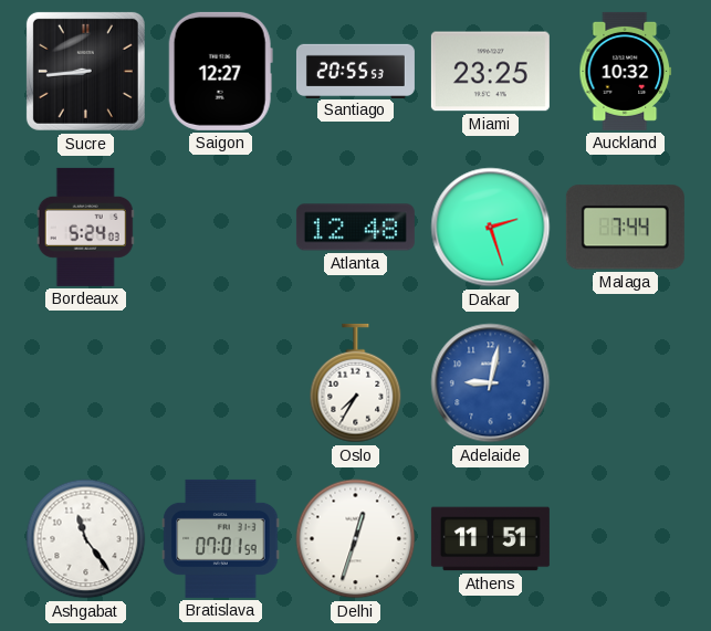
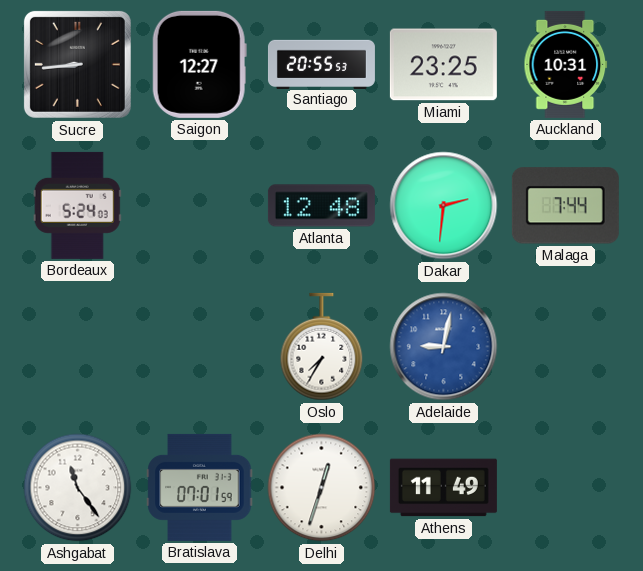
Auckland: 10:32 -> 10:31
Dakar: 2:27 -> 2:31
Athens: 11:51 -> 11:49
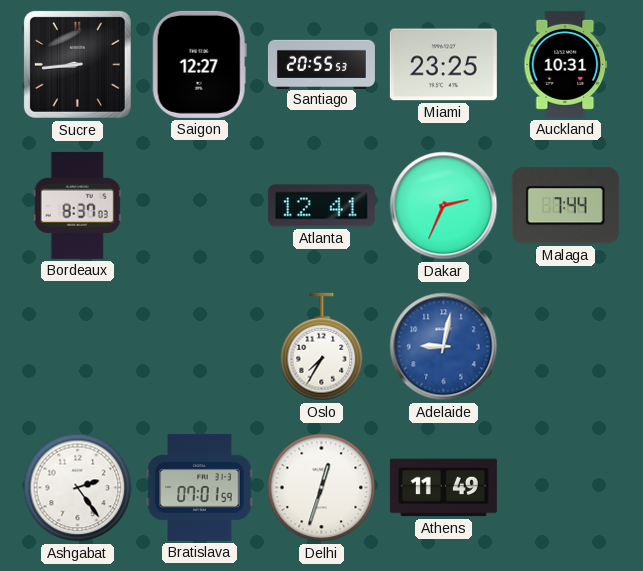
Bordeaux: 5:24 -> 8:37
Atlanta: 12:48 -> 12:41
Dakar: 2:31 -> 2:34
Ashgabat: 11:24 -> 2:24
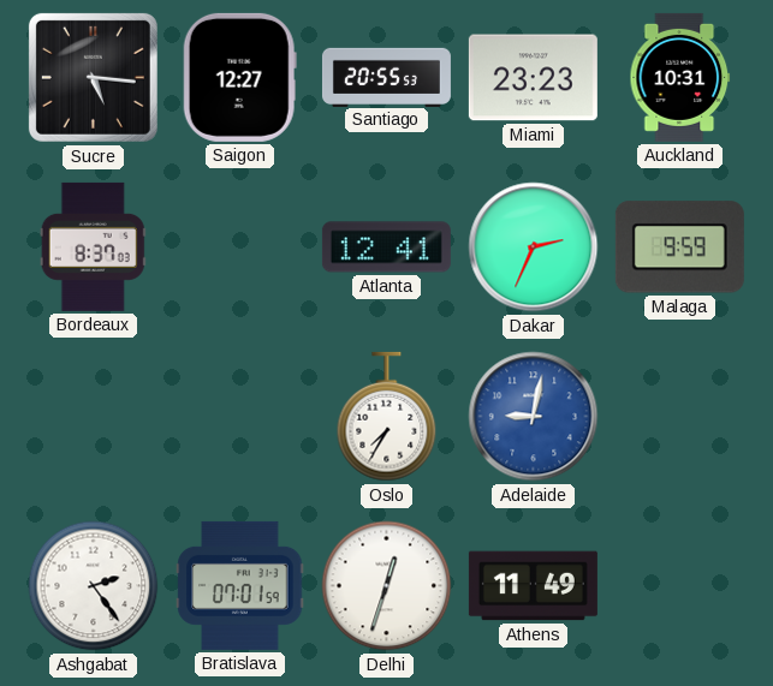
Sucre: 8:44 -> 5:16
Miami: 23:25 -> 23:23
Malaga: 7:44 -> 9:59
